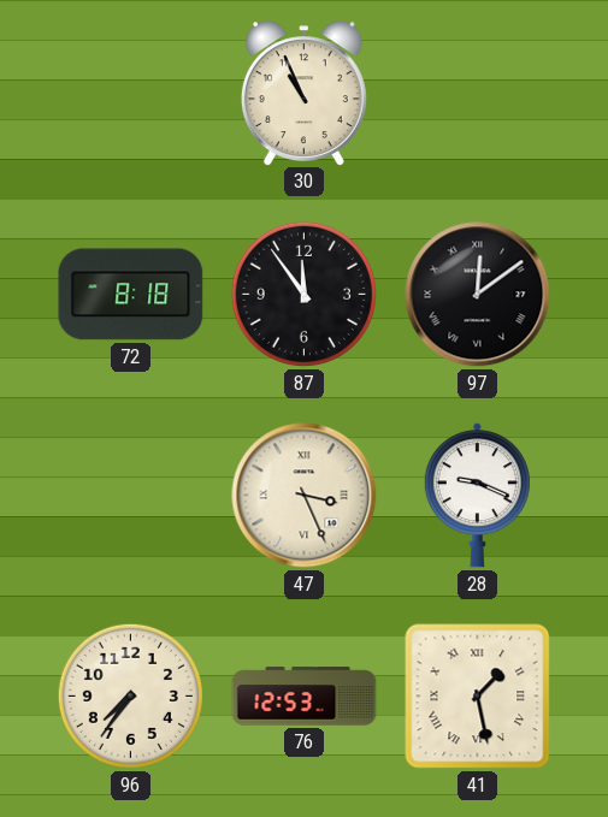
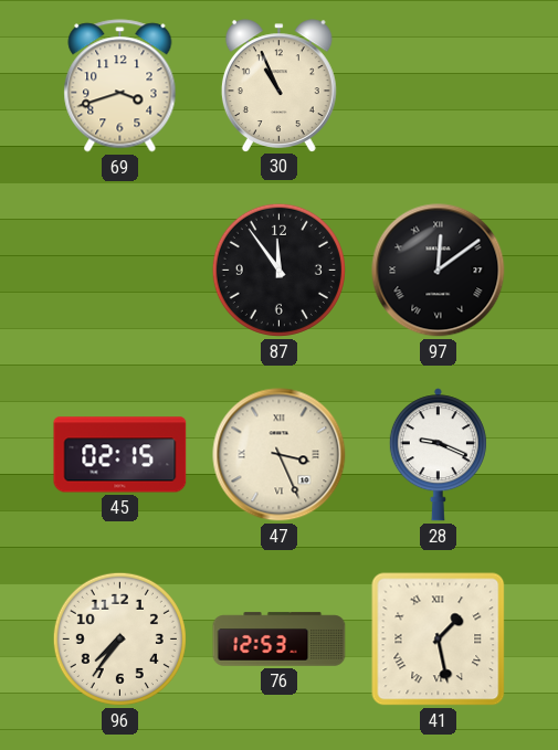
69: none -> 3:42
72: 8:18 -> none
45: none -> 02:15
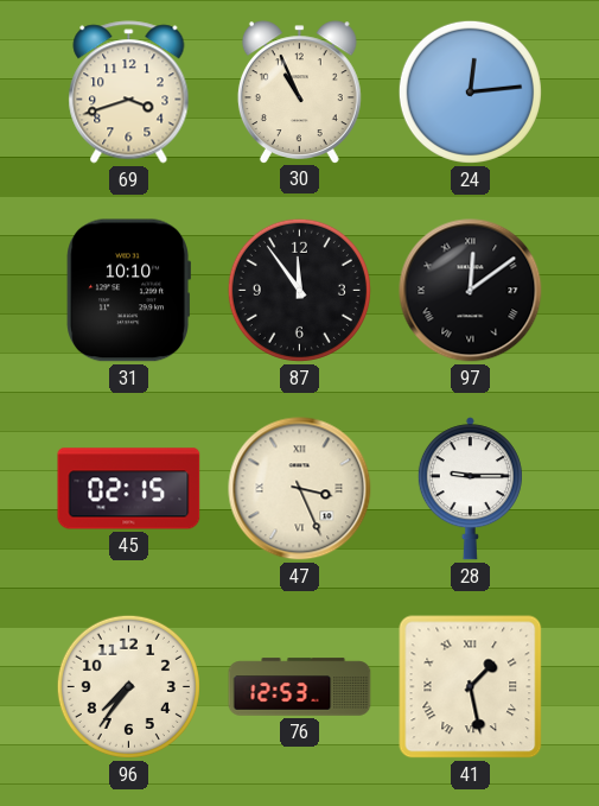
24: none -> 12:14
31: none -> 10:10
28: 9:19 -> 9:15
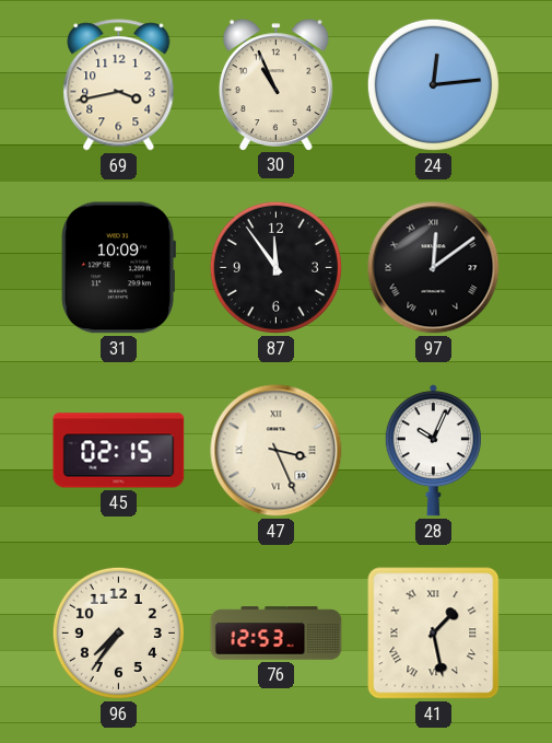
69: 3:42 -> 3:43
31: 10:10 -> 10:09
28: 9:15 -> 10:04
